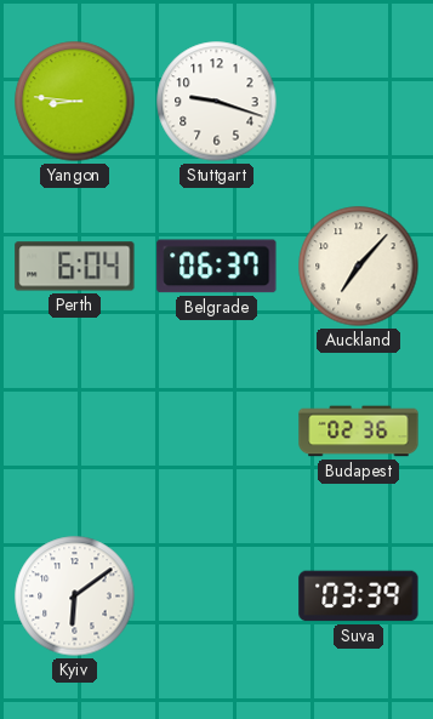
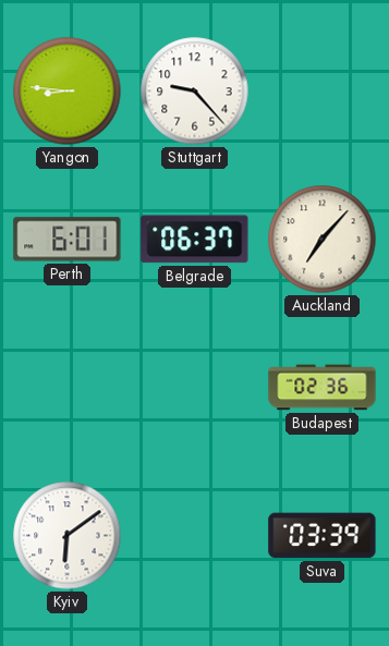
Stuttgart: 9:18 -> 9:23
Perth: 6:04 -> 6:01
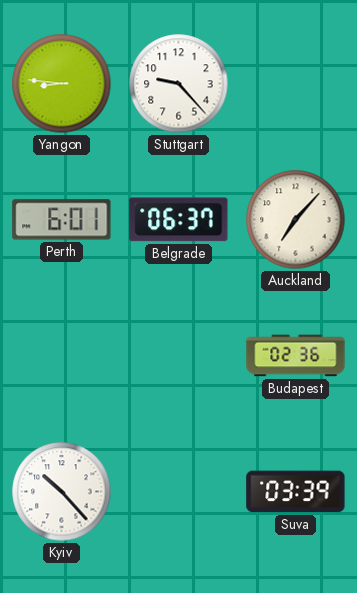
Kyiv: 6:09 -> 10:23
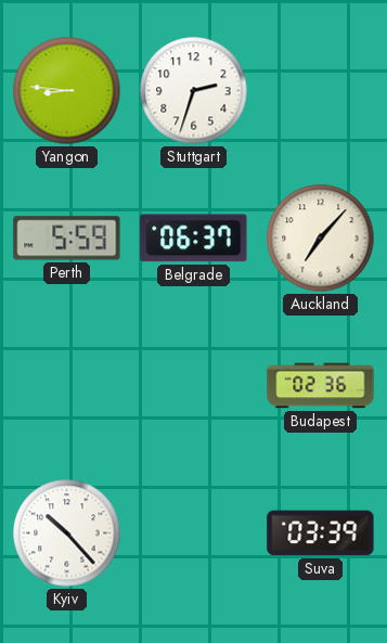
Stuttgart: 9:23 -> 2:33
Perth: 6:01 -> 5:59
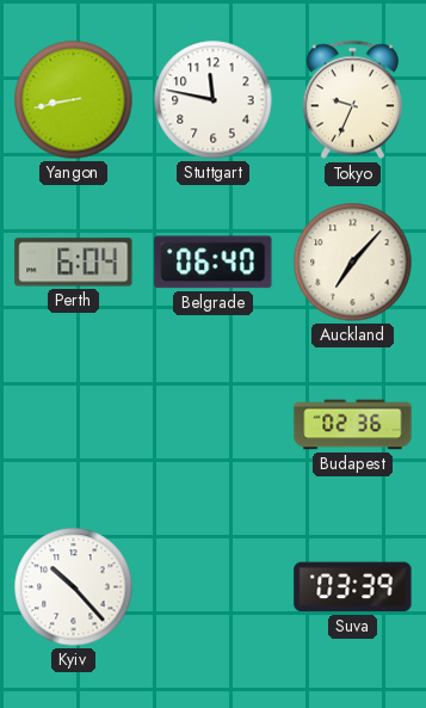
Yangon: 8:46 -> 8:43
Stuttgart: 2:33 -> 11:47
Tokyo: none -> 9:34
Perth: 5:59 -> 6:04
Belgrade: 06:37 -> 06:40
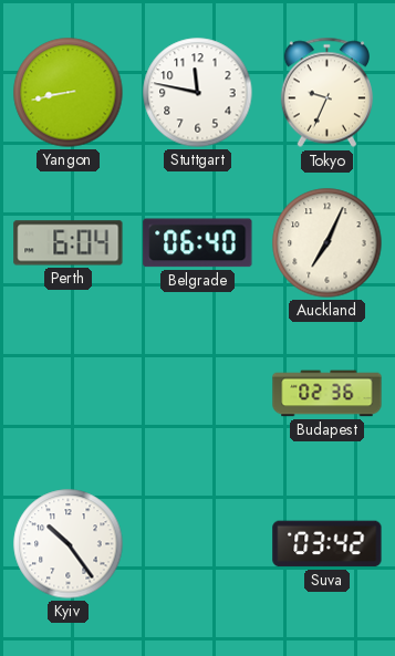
Auckland: 7:07 -> 7:04
Kyiv: 10:23 -> 10:24
Suva: 03:39 -> 03:42
